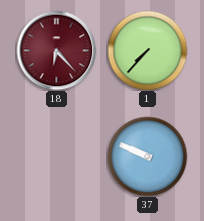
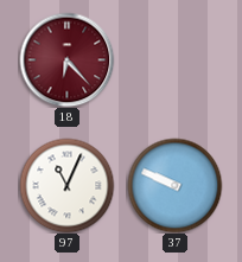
1: 7:37 -> none
97: none -> 11:04
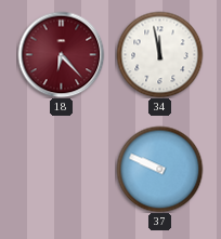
34: none -> 11:58
97: 11:04 -> none
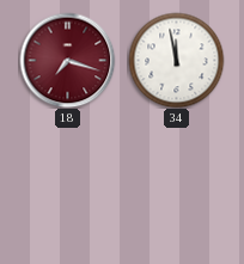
18: 6:23 -> 7:18
37: 9:49 -> none
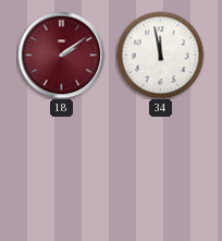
18: 7:18 -> 2:09
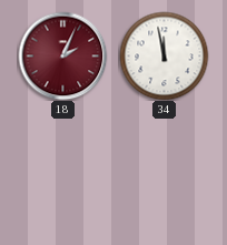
18: 2:09 -> 2:04
